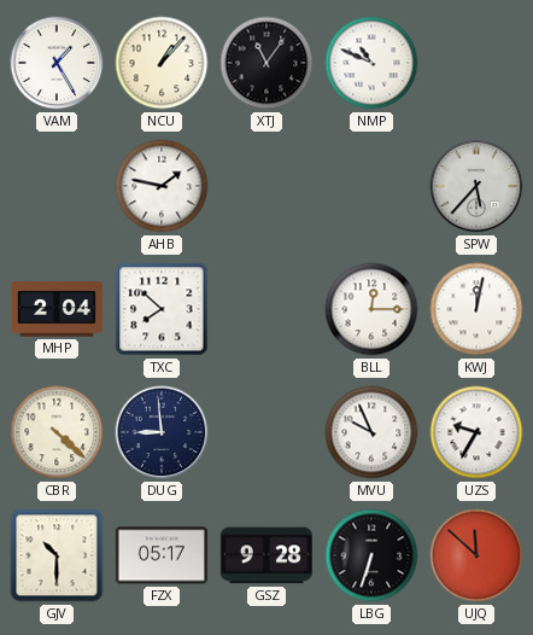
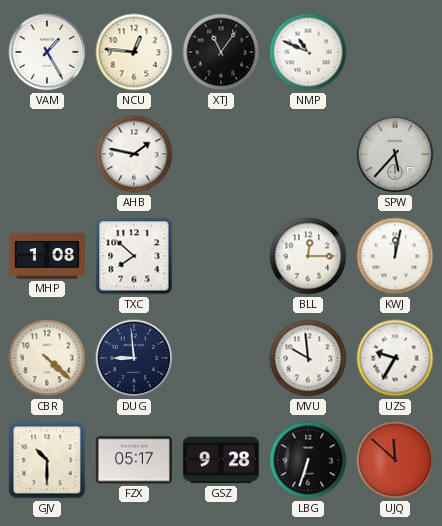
NCU: 1:07 -> 12:46
MHP: 2:04 -> 1:08
MVU: 9:56 -> 9:59
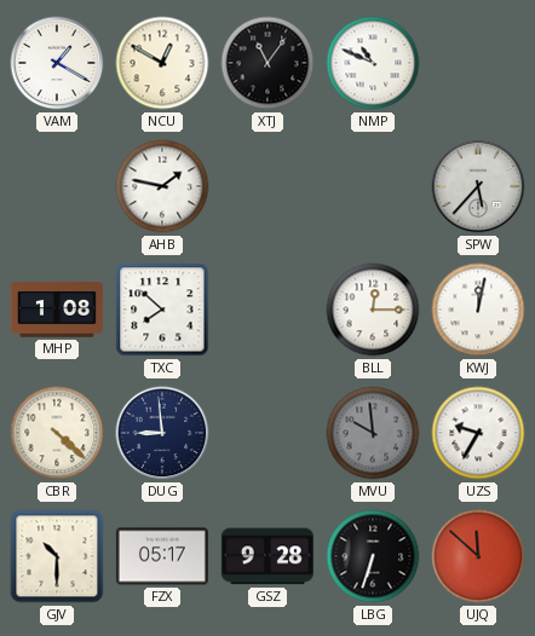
VAM: 1:25 -> 1:20
NCU: 12:46 -> 12:50
MVU dial: white -> grey
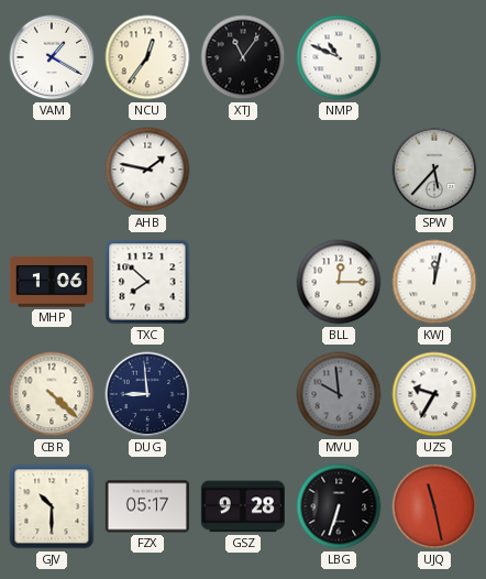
NCU: 12:50 -> 12:36
MHP: 1:08 -> 1:06
UJQ: 11:52 -> 11:28
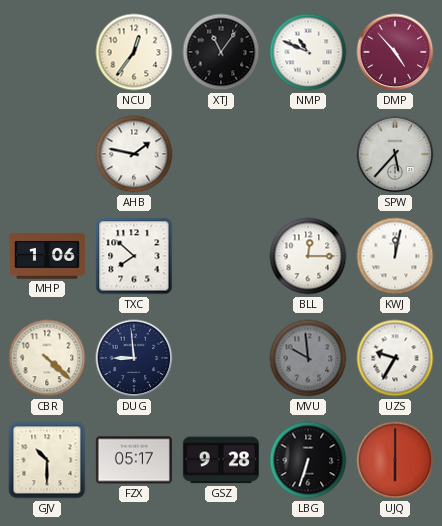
VAM: 1:20 -> none
DMP: none -> 4:53
UJQ: 11:28 -> 6:00
